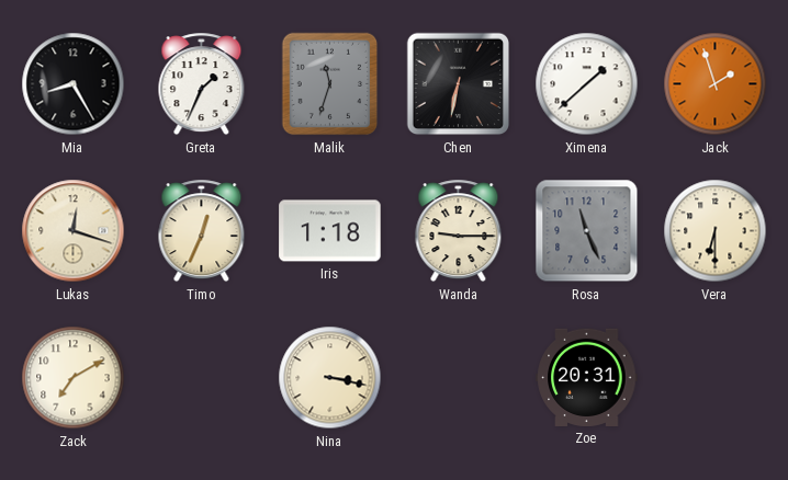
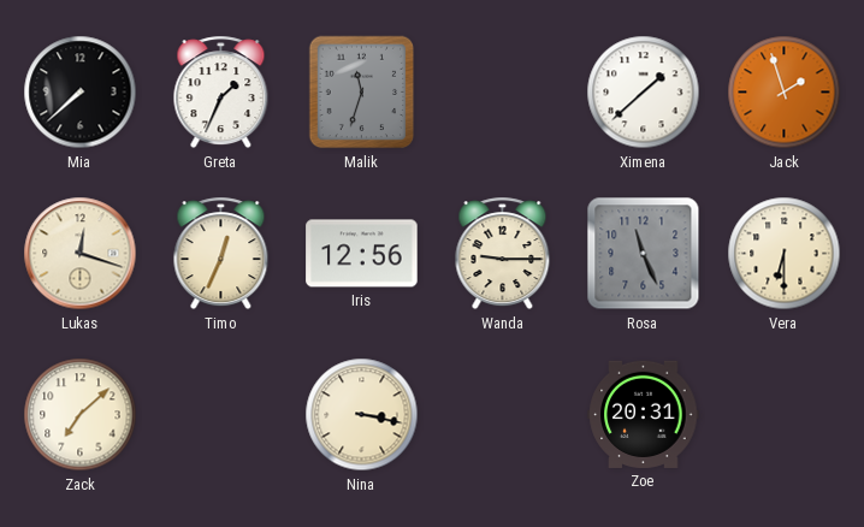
Mia: 8:25 -> 7:38
Chen: 6:32 -> none
Iris: 1:18 -> 12:56
Zack: 7:10 -> 7:08
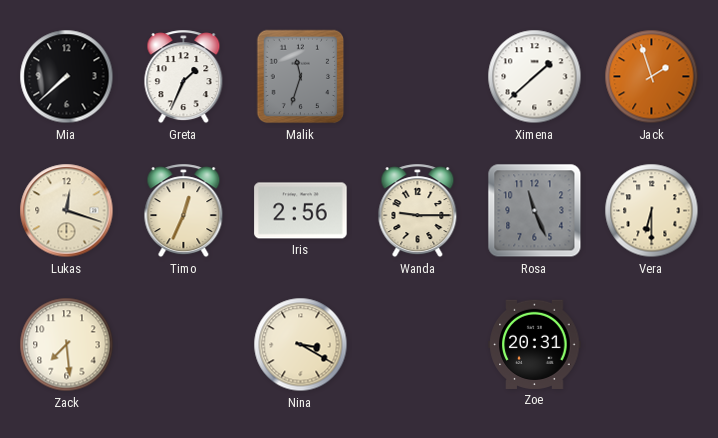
Iris: 12:56 -> 2:56
Zack: 7:08 -> 7:29
Nina: 3:17 -> 3:20
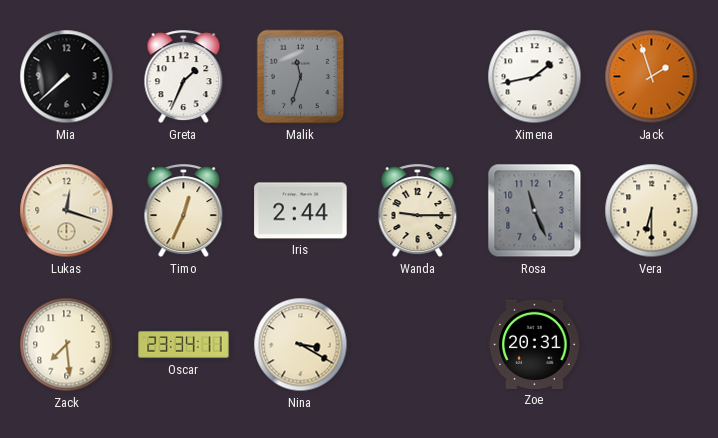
Ximena: 1:38 -> 1:43
Iris: 2:56 -> 2:44
Oscar: none -> 23:34
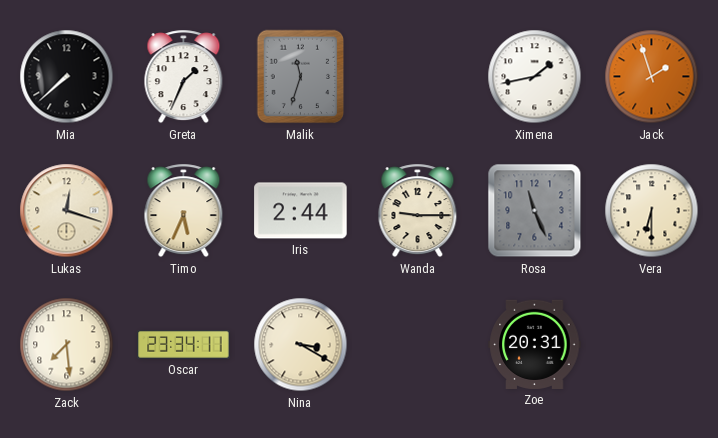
Timo: 12:34 -> 5:34
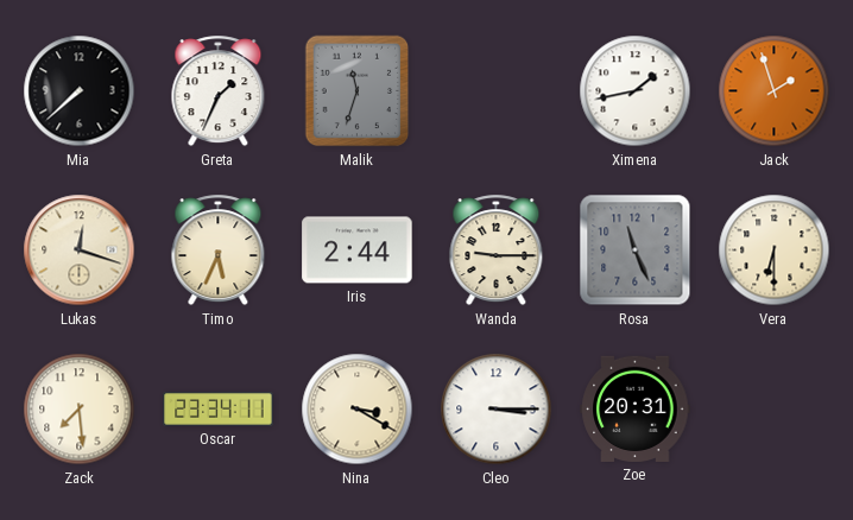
Cleo: none -> 3:15
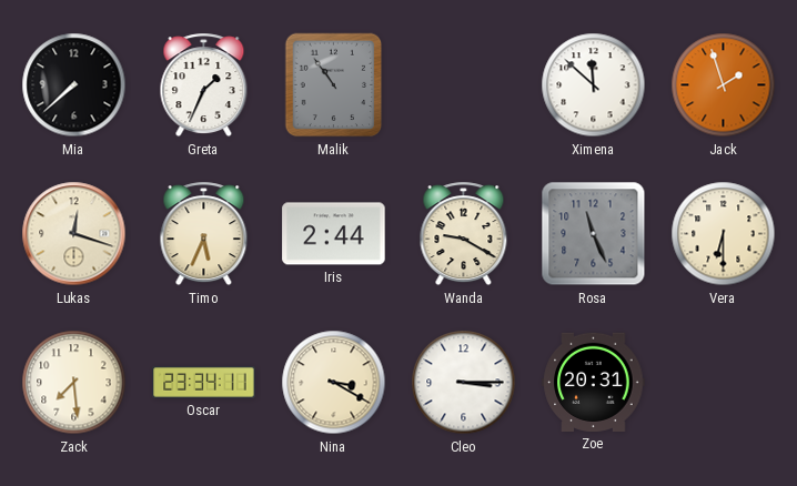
Malik: 11:33 -> 10:54
Ximena: 1:43 -> 11:52
Wanda: 9:15 -> 9:20
